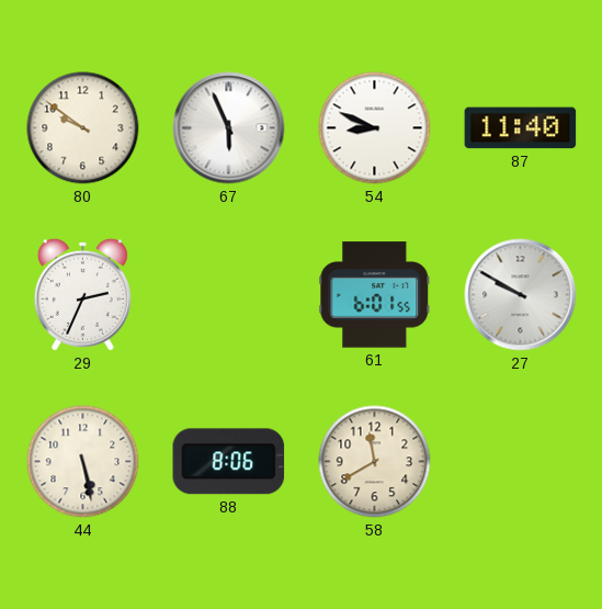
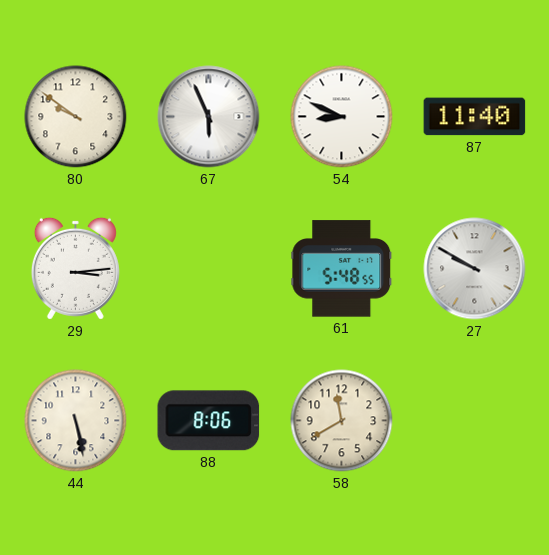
29: 2:34 -> 3:14
61: 6:01 -> 5:48
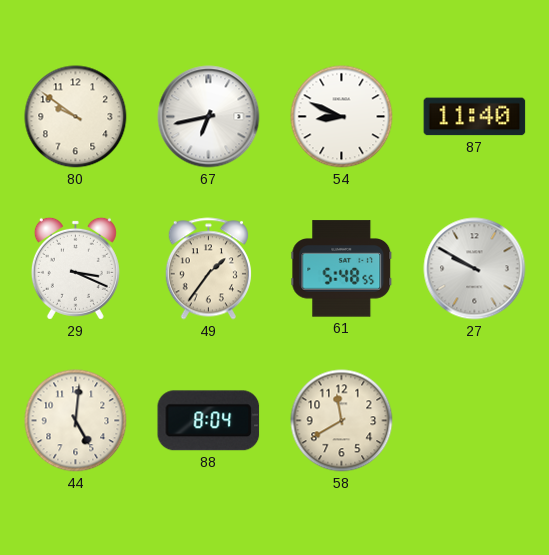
67: 5:56 -> 6:43
29: 3:14 -> 3:19
49: none -> 1:36
44: 5:28 -> 5:01
88: 8:06 -> 8:04
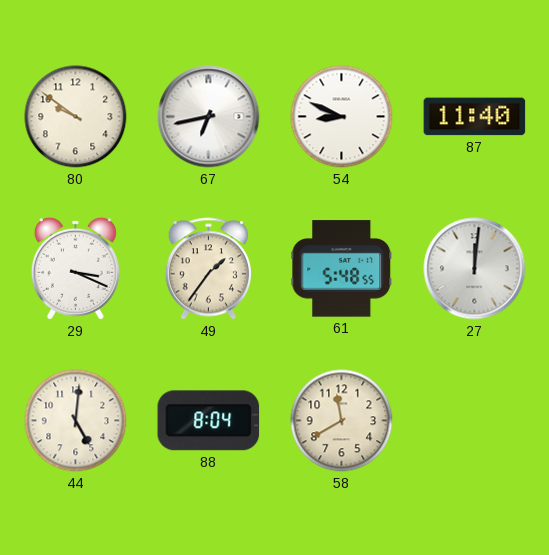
27: 9:50 -> 12:01
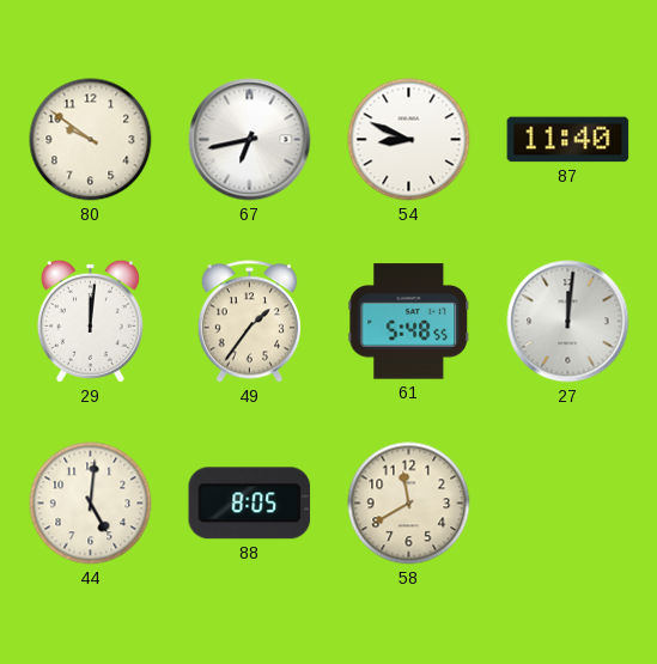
29: 3:19 -> 12:01
88: 8:04 -> 8:05
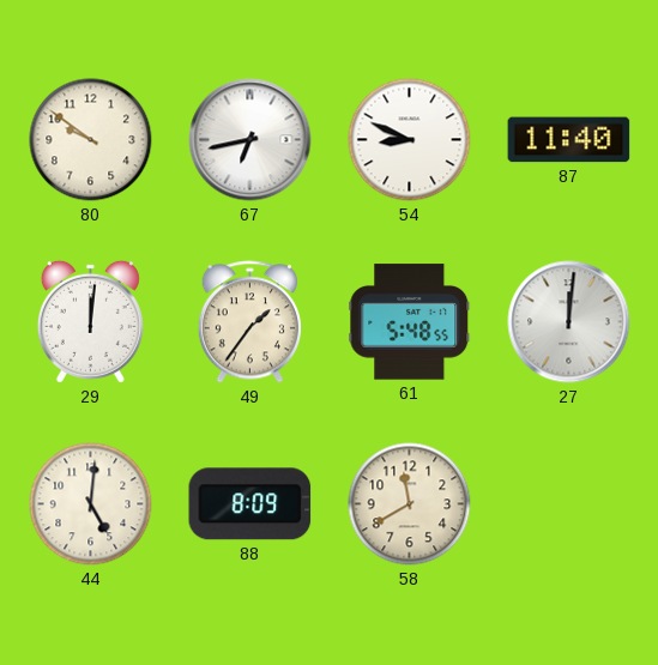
88: 8:05 -> 8:09
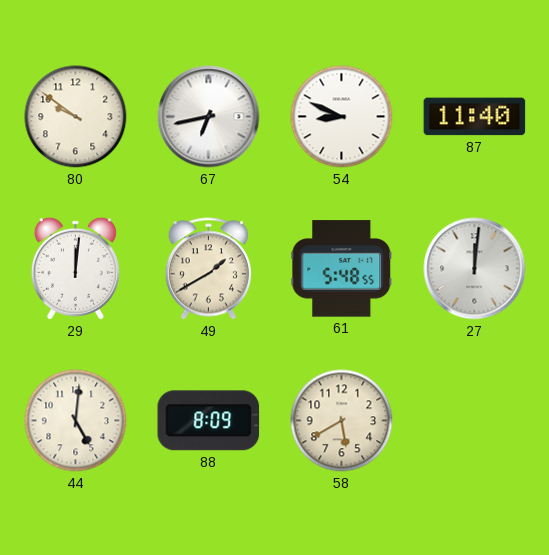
49: 1:36 -> 1:40
58: 11:40 -> 5:40
